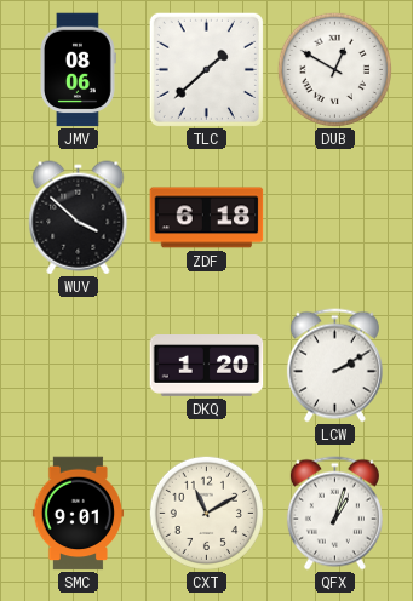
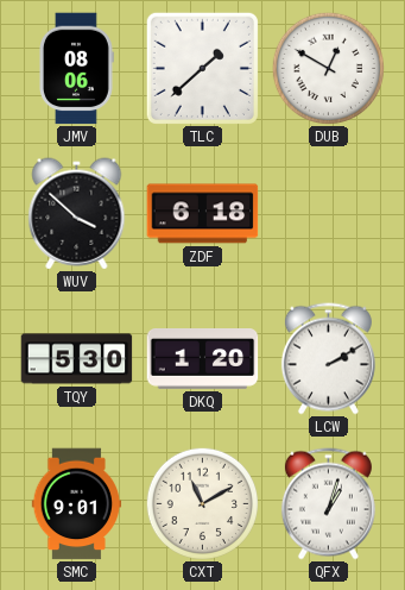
TQY: none -> 5:30
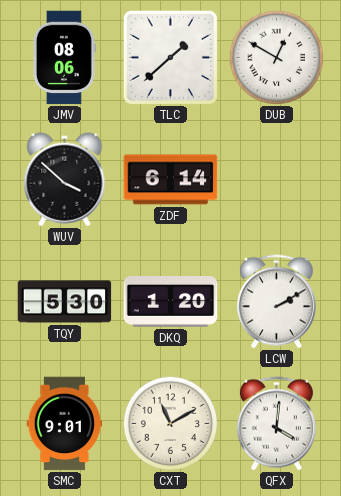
ZDF: 6:18 -> 6:14
QFX: 1:03 -> 4:01
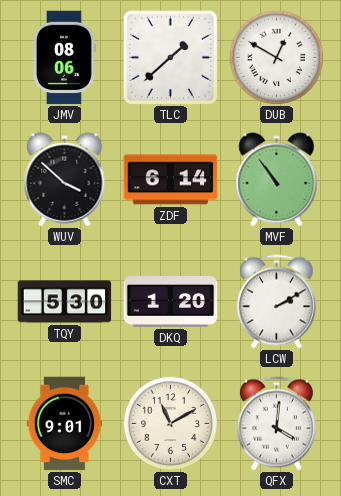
MVF: none -> 10:54
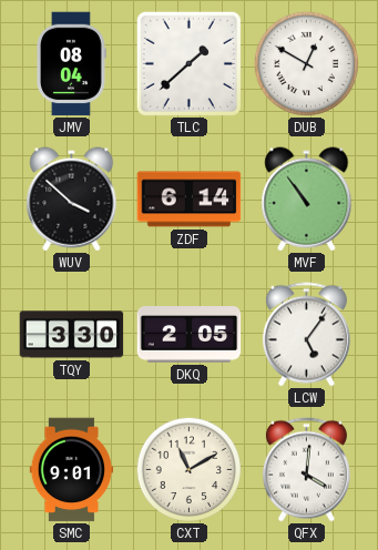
JMV: 08:06 -> 08:04
TQY: 5:30 -> 3:30
DKQ: 1:20 -> 2:05
LCW: 2:10 -> 5:06
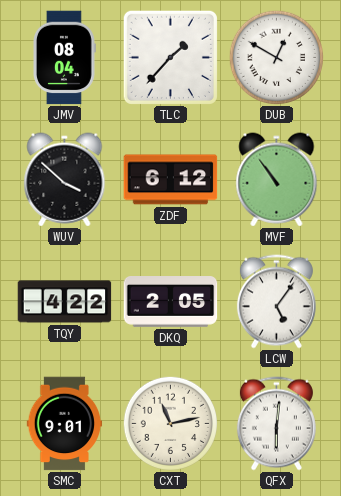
TLC: 1:38 -> 1:37
ZDF: 6:14 -> 6:12
TQY: 3:30 -> 4:22
CXT: 11:10 -> 11:13
QFX: 4:01 -> 6:01
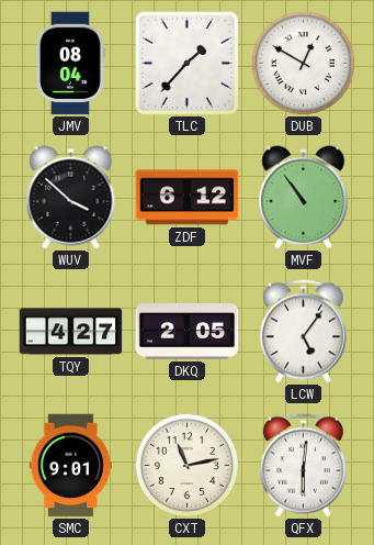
TQY: 4:22 -> 4:27
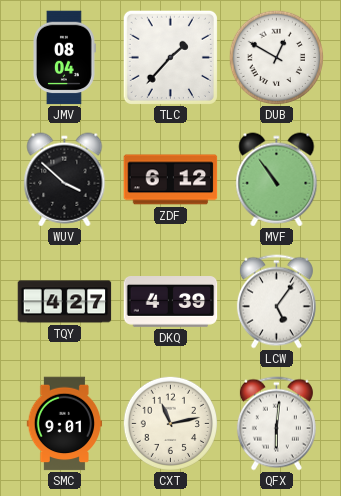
DKQ: 2:05 -> 4:39
